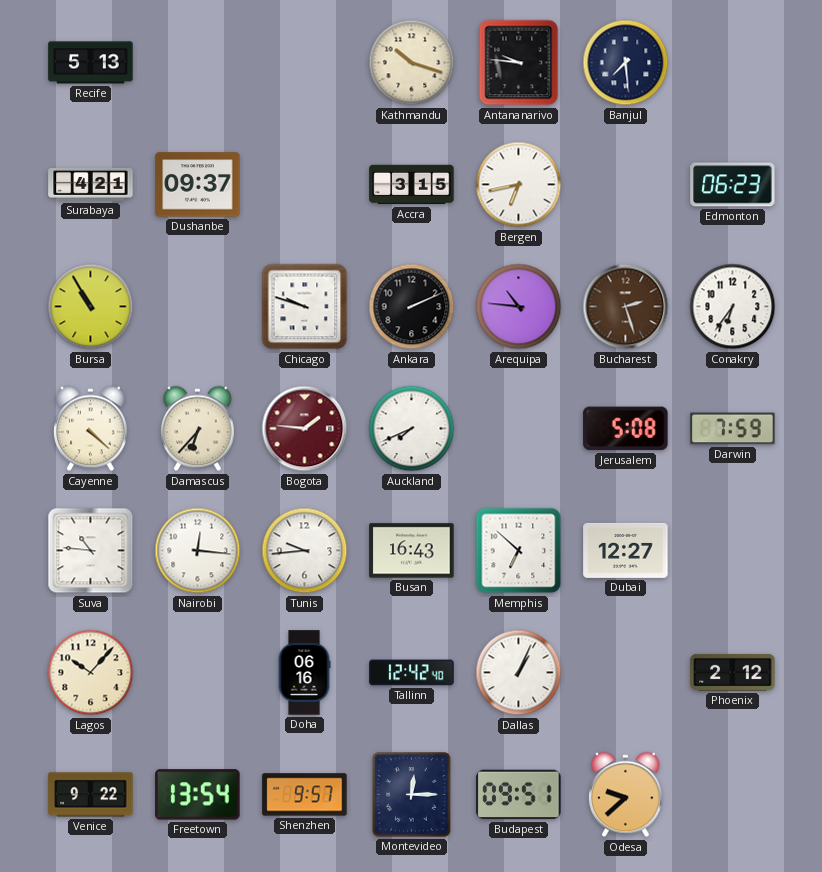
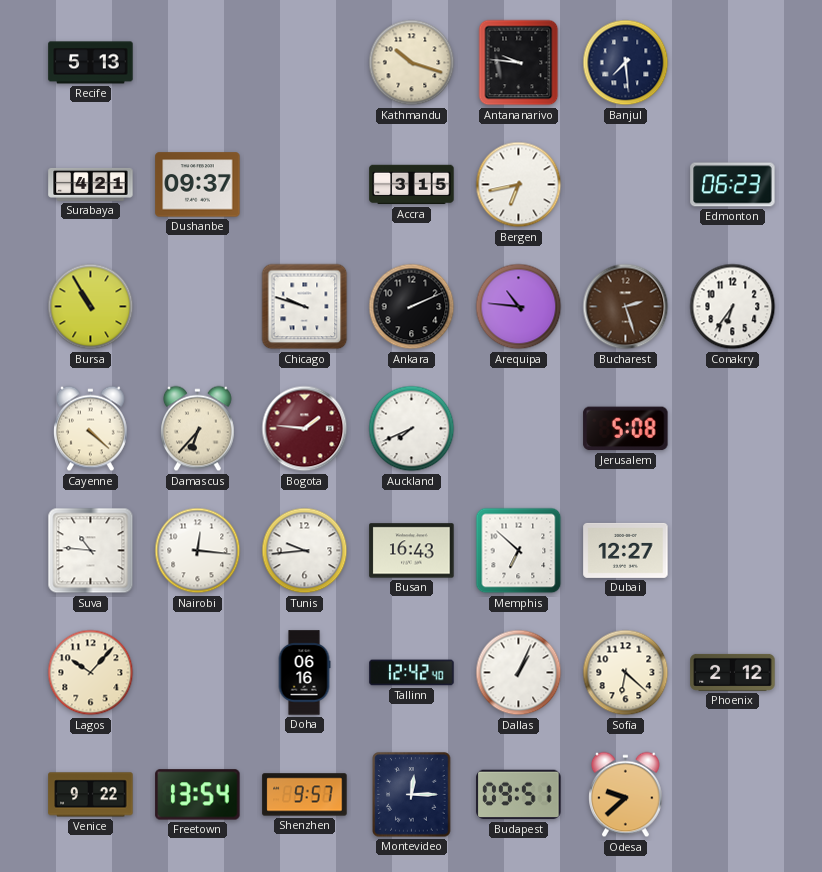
Darwin: 7:59 -> none
Sofia: none -> 6:22
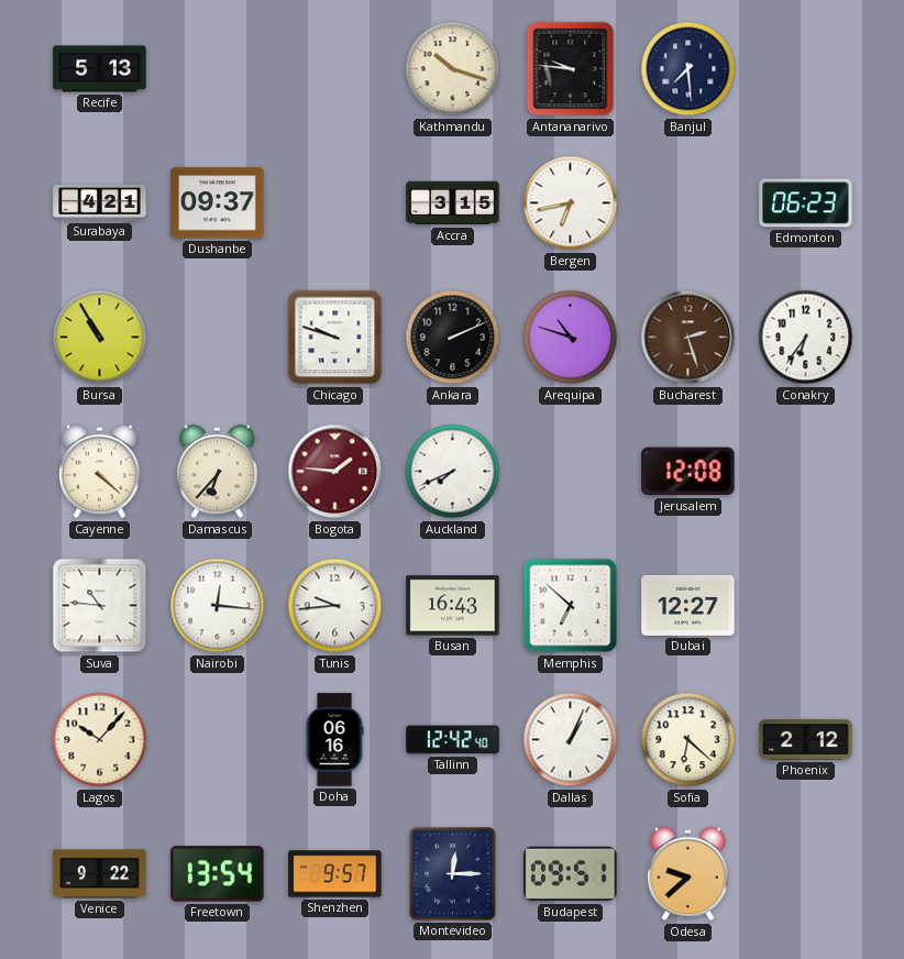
Arequipa: 10:46 -> 10:48
Jerusalem: 5:08 -> 12:08
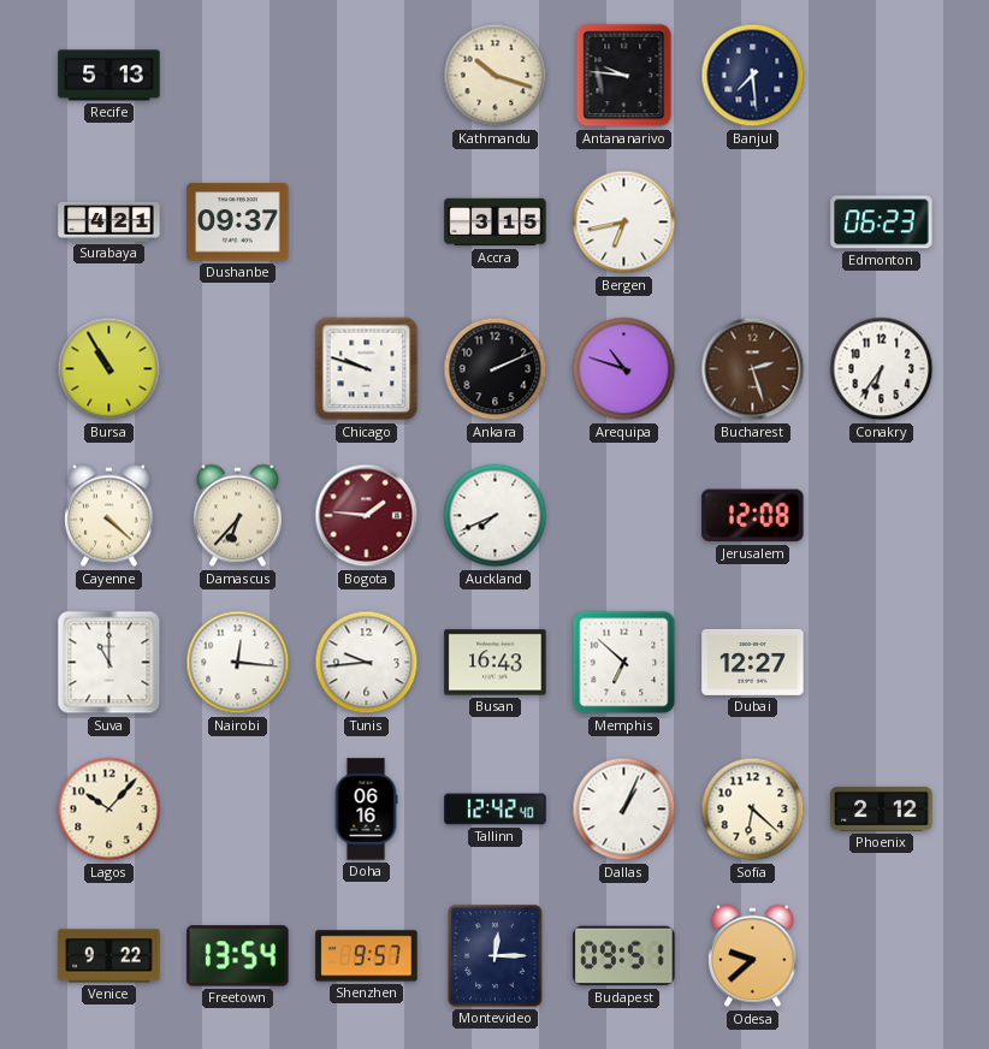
Suva: 10:46 -> 11:00
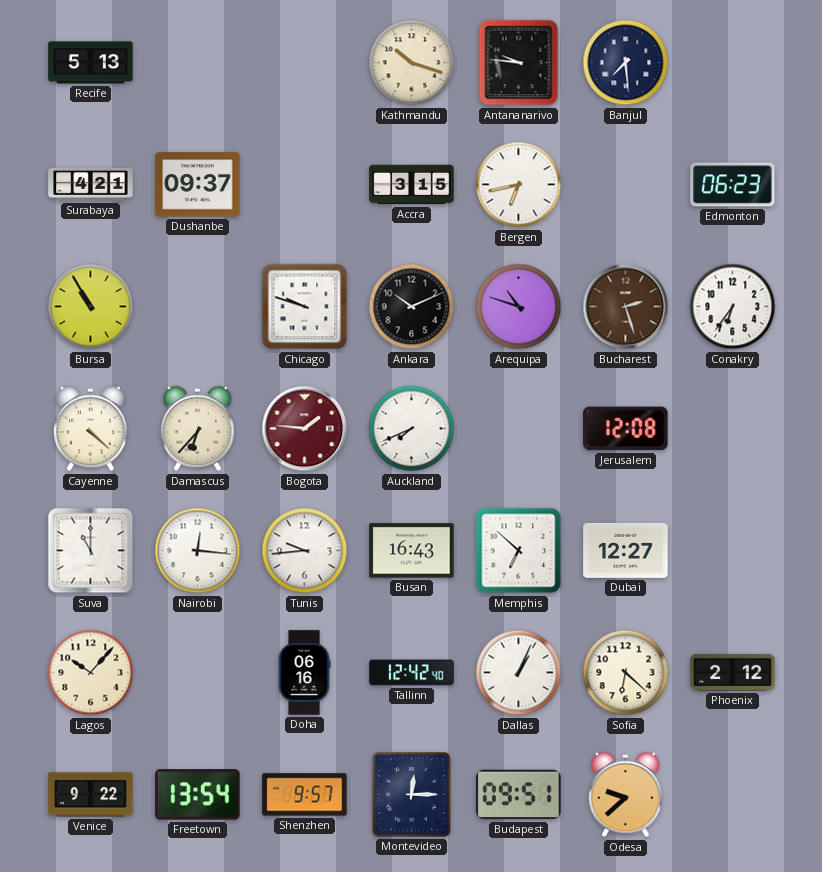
Ankara: 2:11 -> 10:11
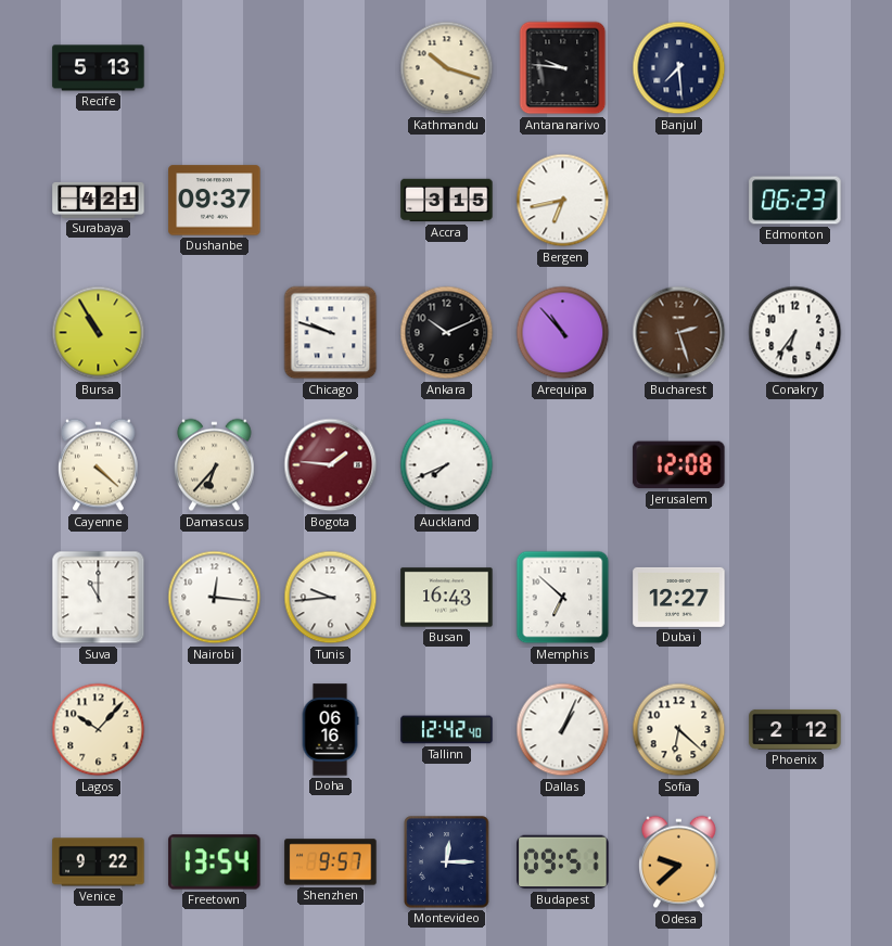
Arequipa: 10:48 -> 10:53
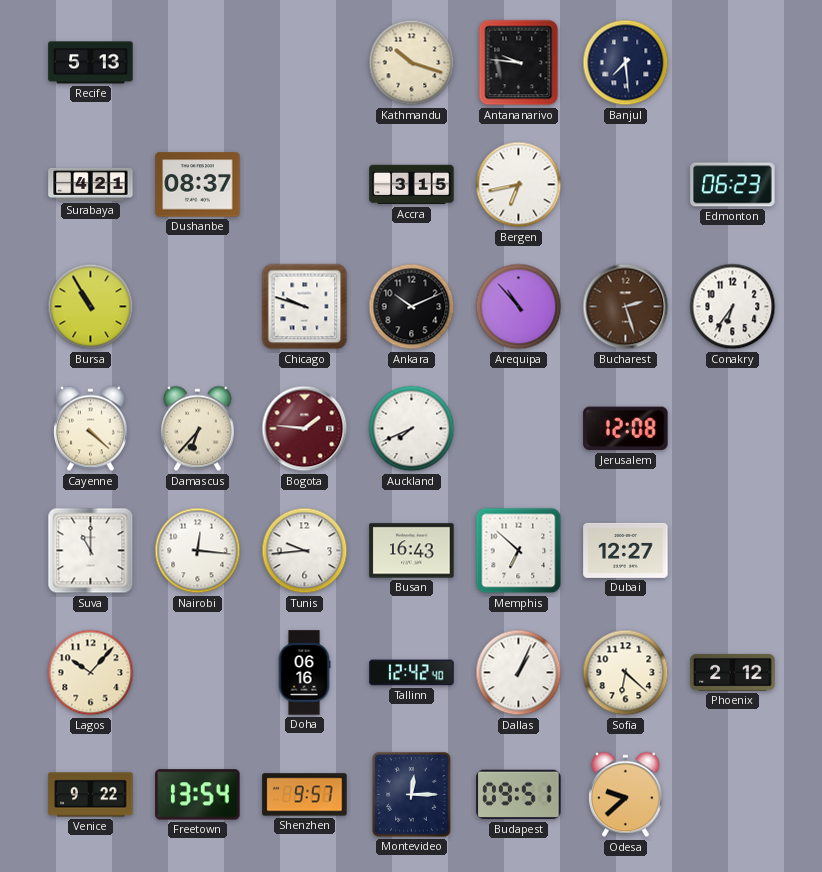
Dushanbe: 09:37 -> 08:37
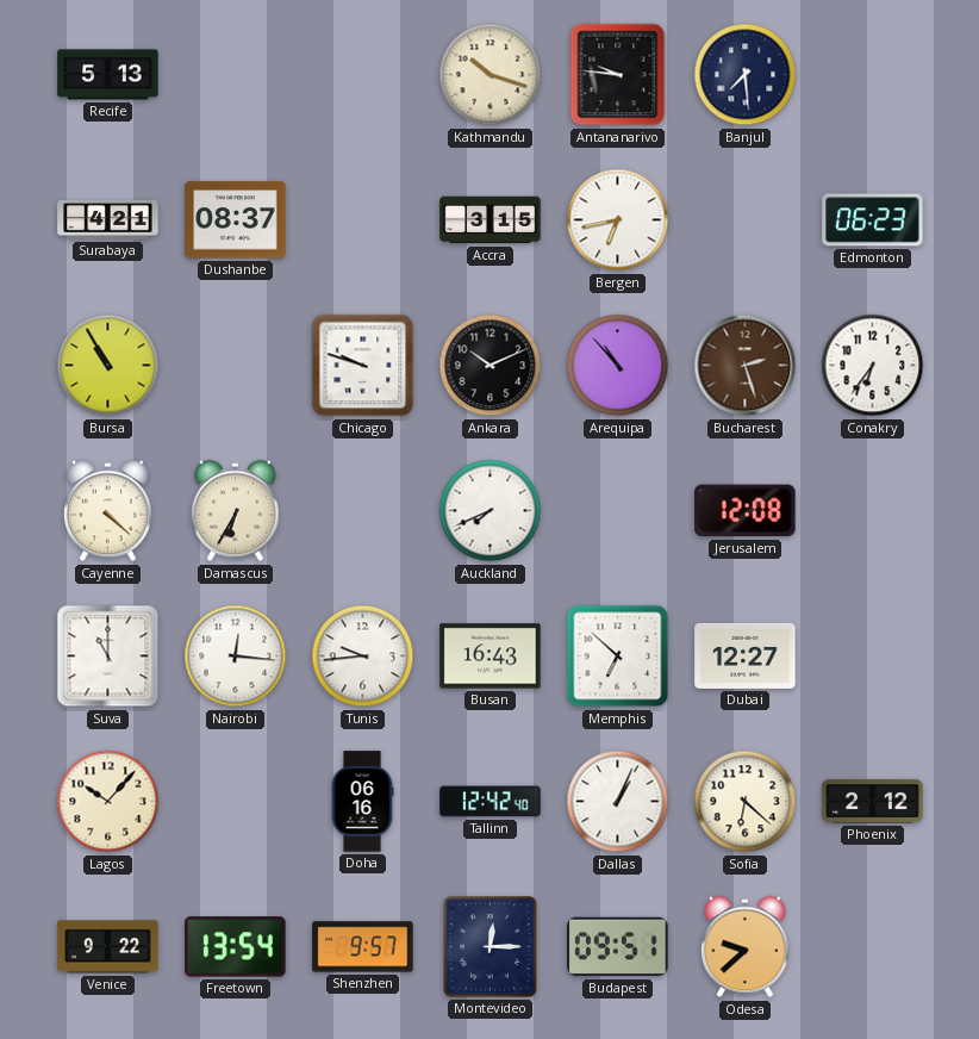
Damascus: 6:37 -> 6:35
Bogota: 1:46 -> none
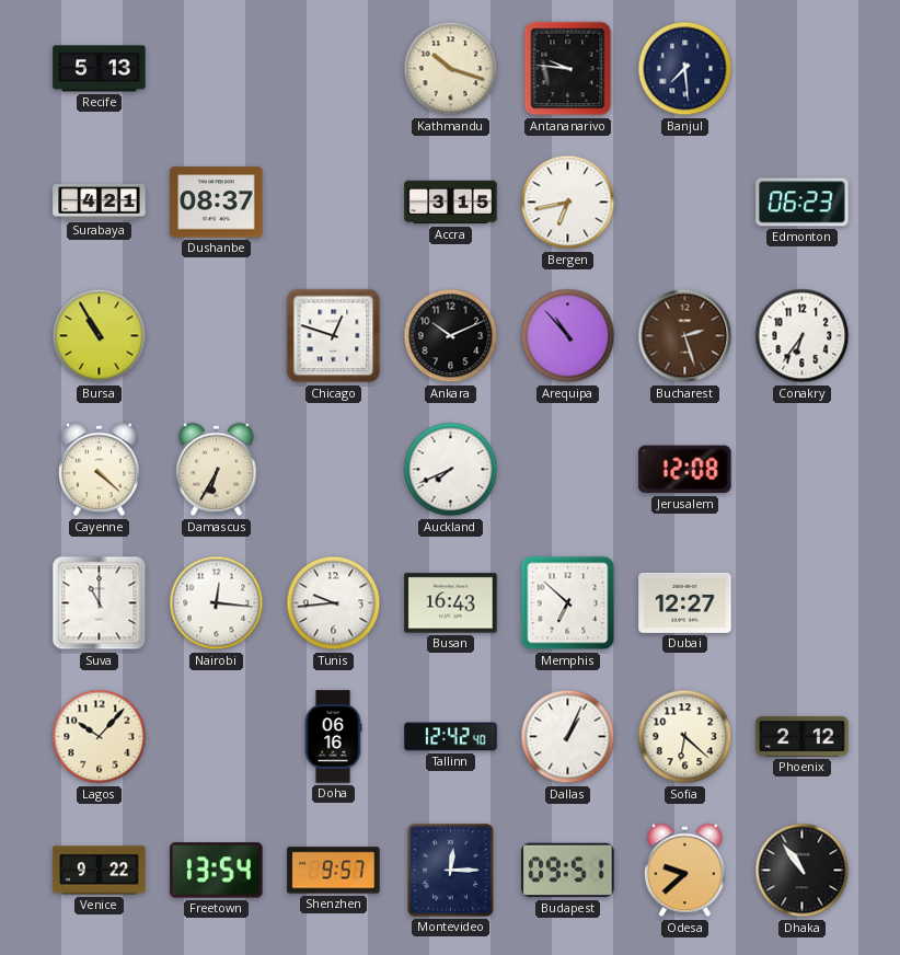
Chicago: 9:48 -> 12:48
Dhaka: none -> 10:54
